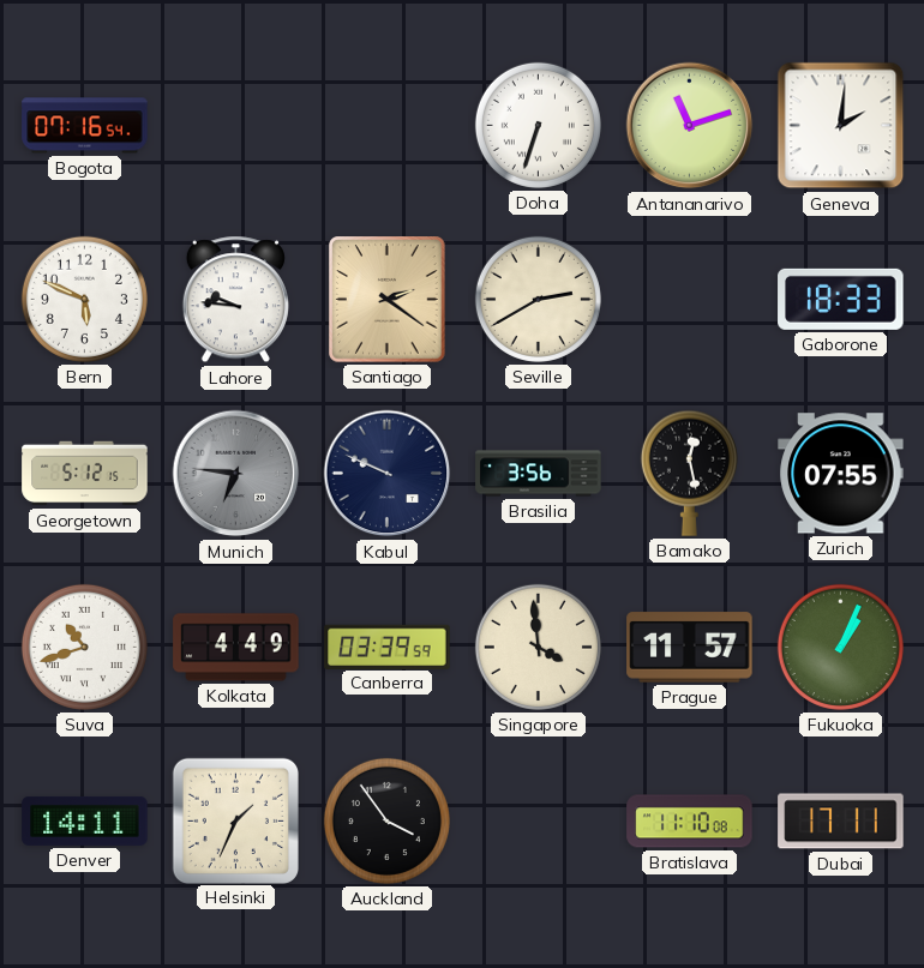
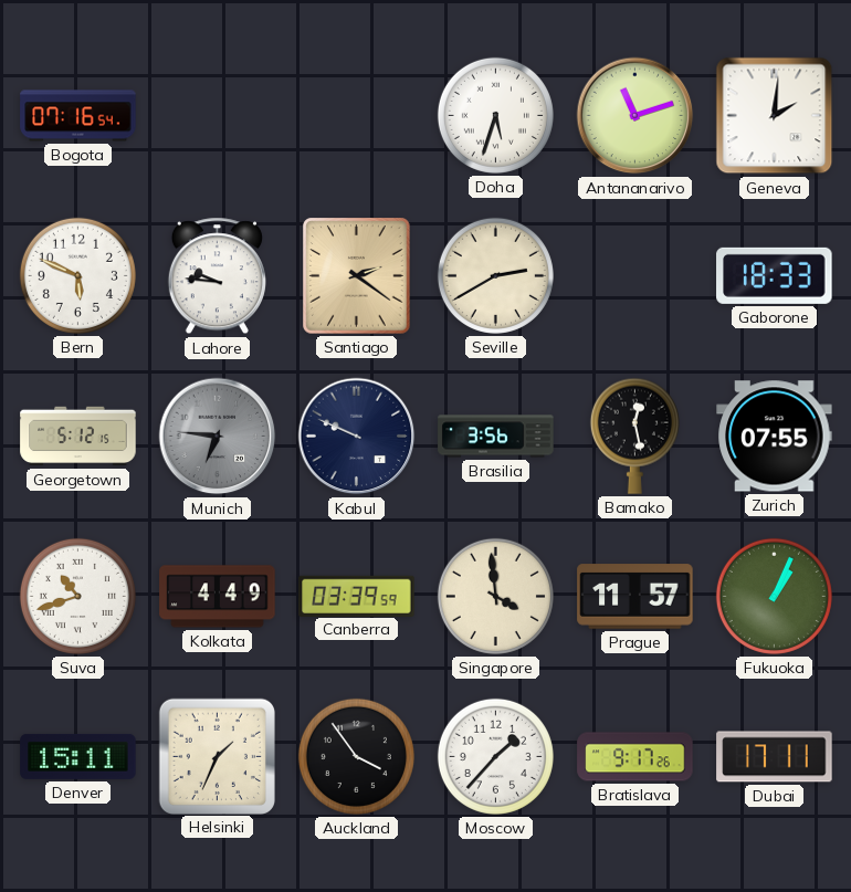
Doha: 6:33 -> 5:33
Denver: 14:11 -> 15:11
Moscow: none -> 1:37
Bratislava: 11:10 -> 9:17
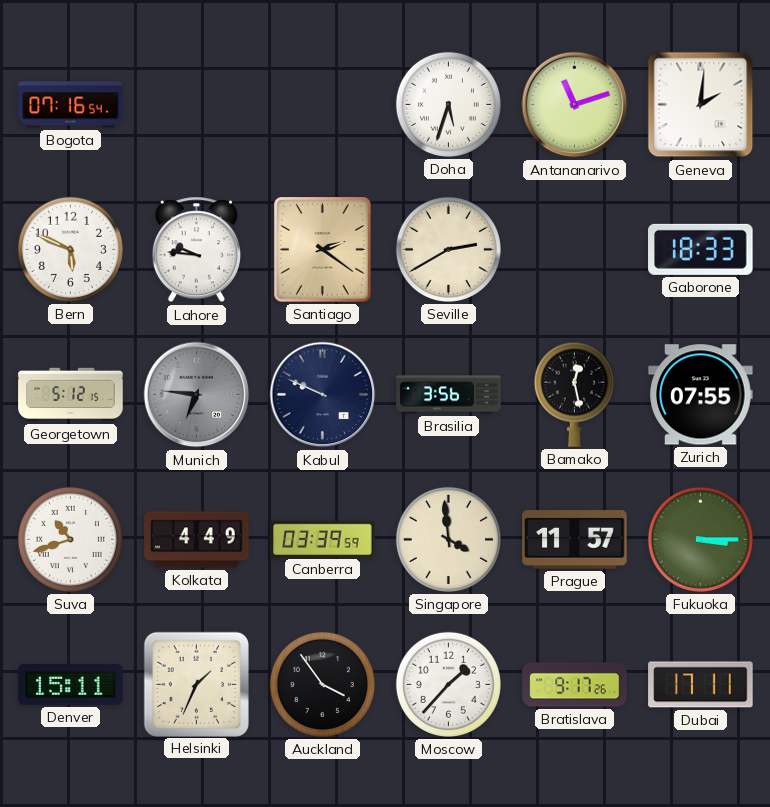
Fukuoka: 1:04 -> 3:15
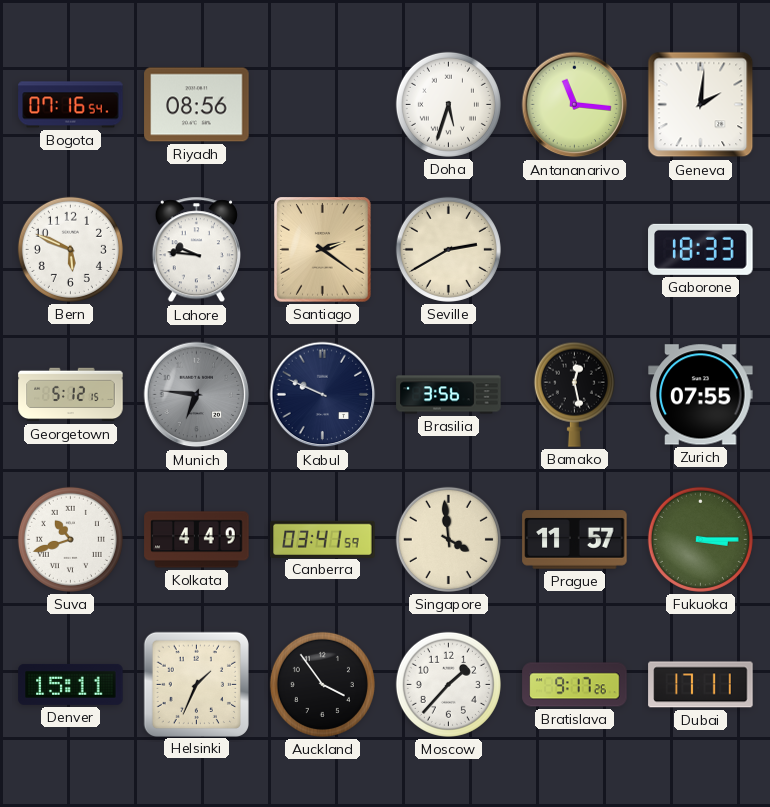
Riyadh: none -> 08:56
Antananarivo: 11:12 -> 11:16
Canberra: 03:39 -> 03:41
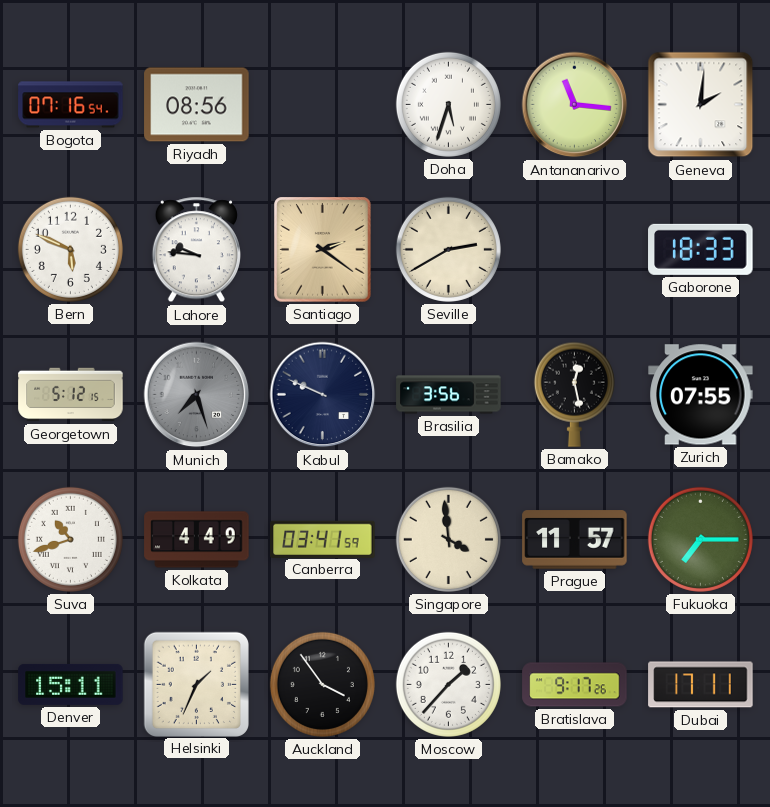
Munich: 6:46 -> 7:27
Fukuoka: 3:15 -> 7:15
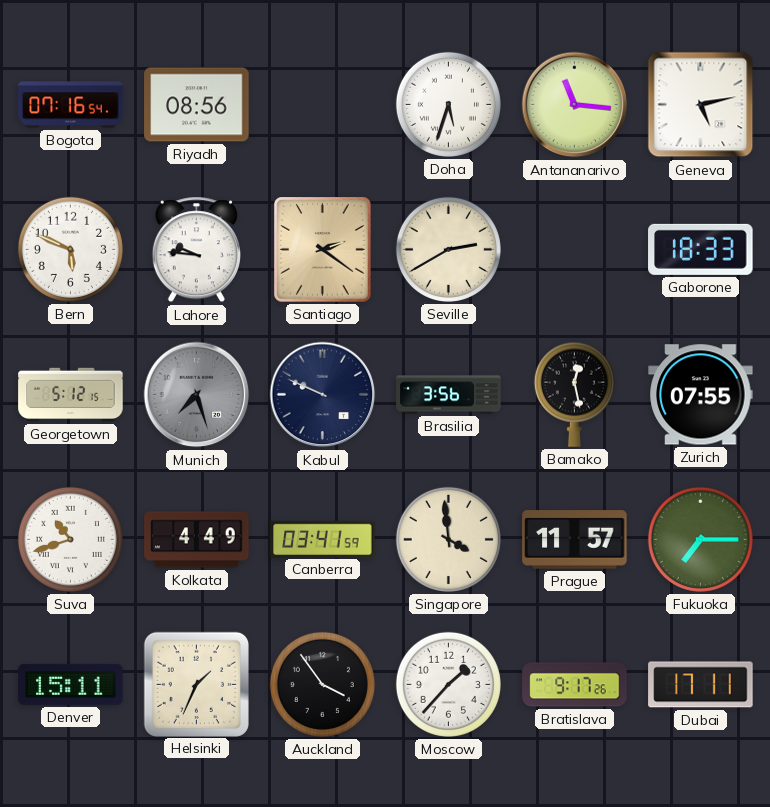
Geneva: 2:01 -> 5:13
